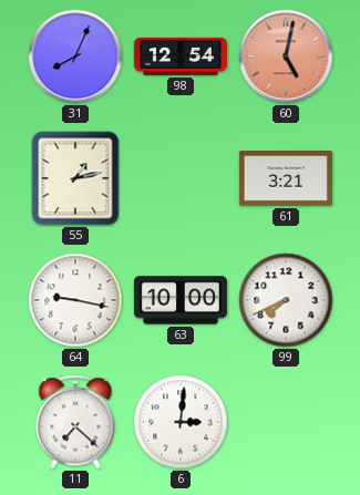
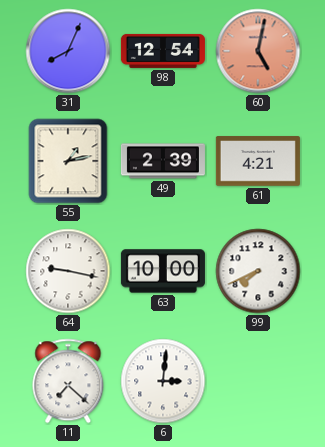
49: none -> 2:39
61: 3:21 -> 4:21
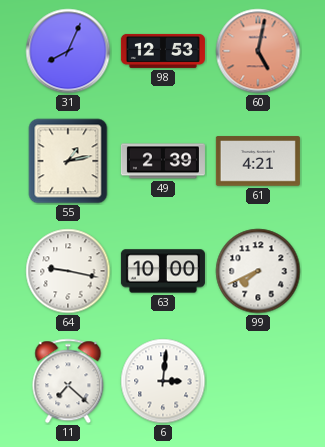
98: 12:54 -> 12:53
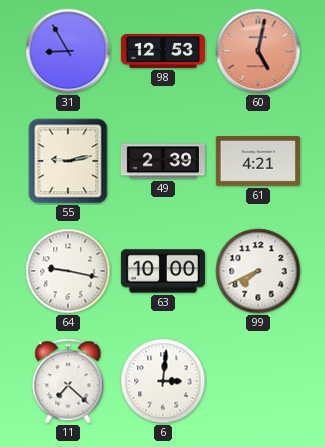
31: 8:04 -> 8:55
55: 1:13 -> 9:13
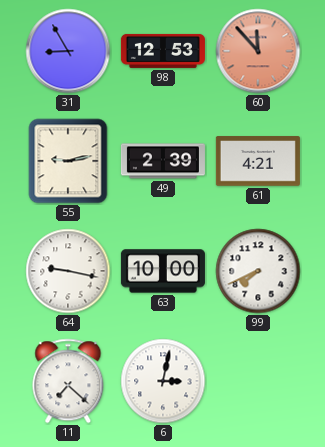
60: 5:02 -> 11:53
6: 3:01 -> 3:02
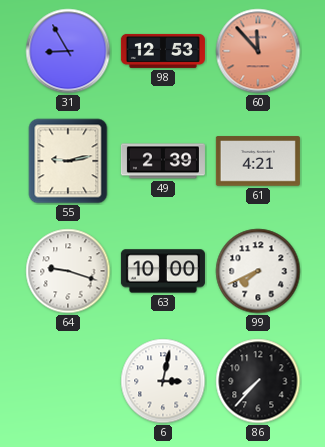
64: 9:17 -> 9:18
11: 7:22 -> none
86: none -> 7:37
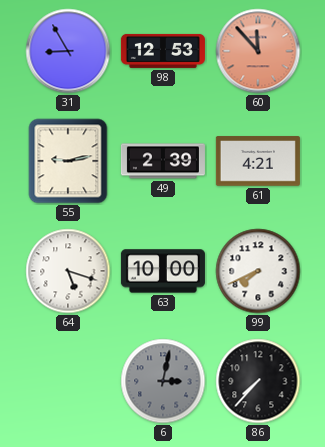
64: 9:18 -> 5:18
6 dial: white -> grey
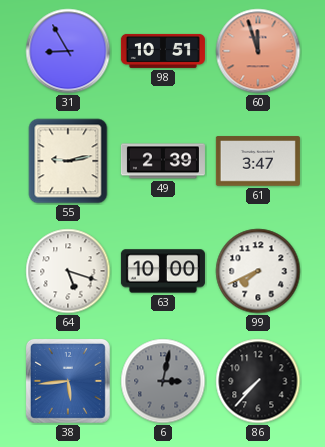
98: 12:53 -> 10:51
60: 11:53 -> 11:57
61: 4:21 -> 3:47
38: none -> 5:44
